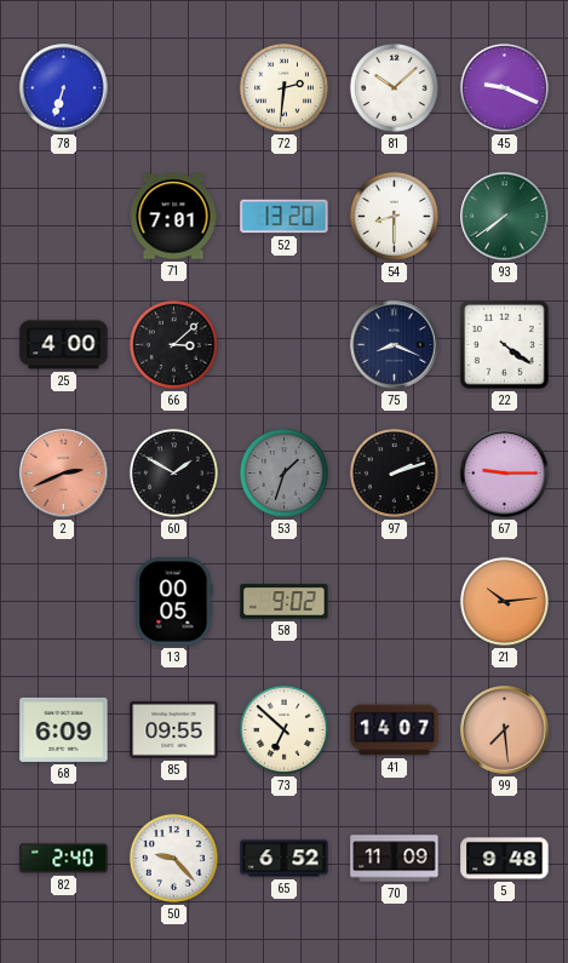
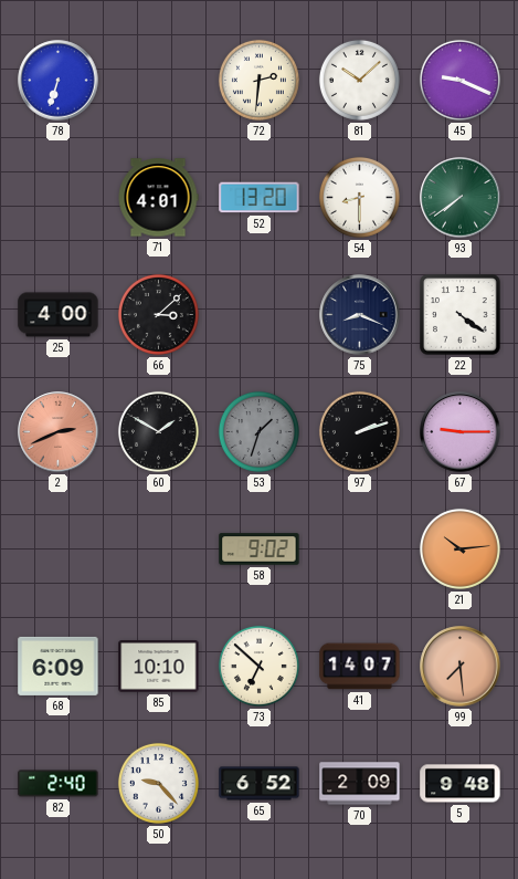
71: 7:01 -> 4:01
13: 00:05 -> none
85: 09:55 -> 10:10
70: 11:09 -> 2:09
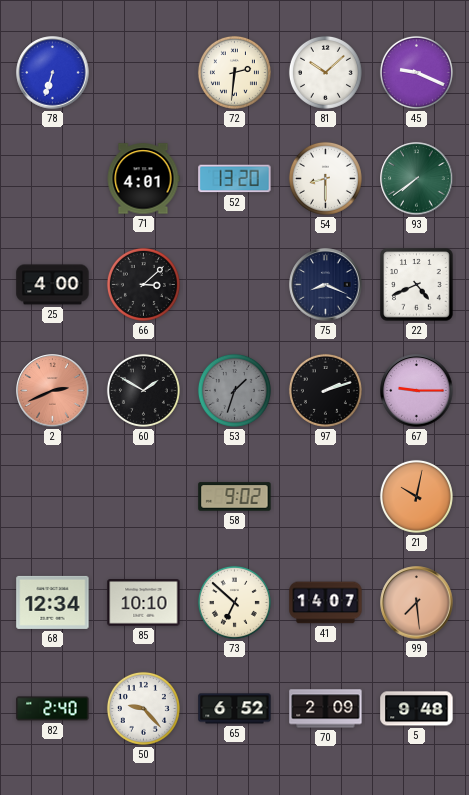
22: 4:21 -> 4:41
21: 10:14 -> 10:02
68: 6:09 -> 12:34
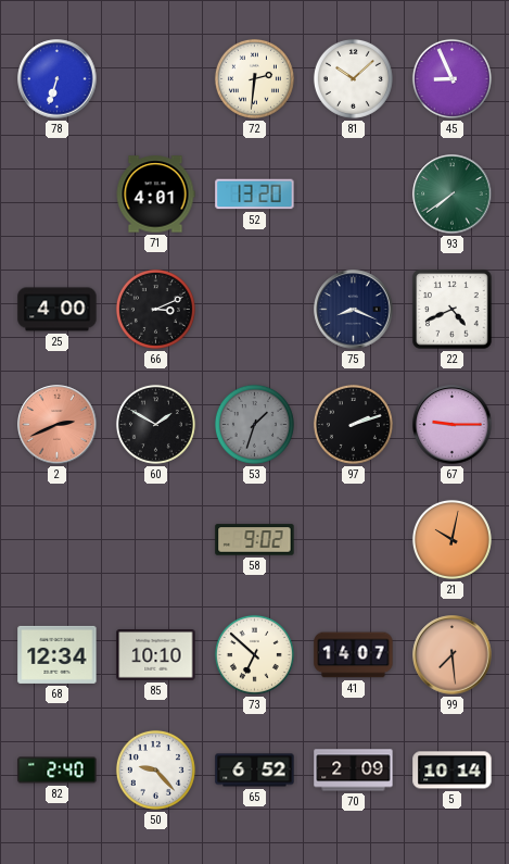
45: 9:19 -> 8:56
54: 8:30 -> none
66: 3:08 -> 3:11
5: 9:48 -> 10:14
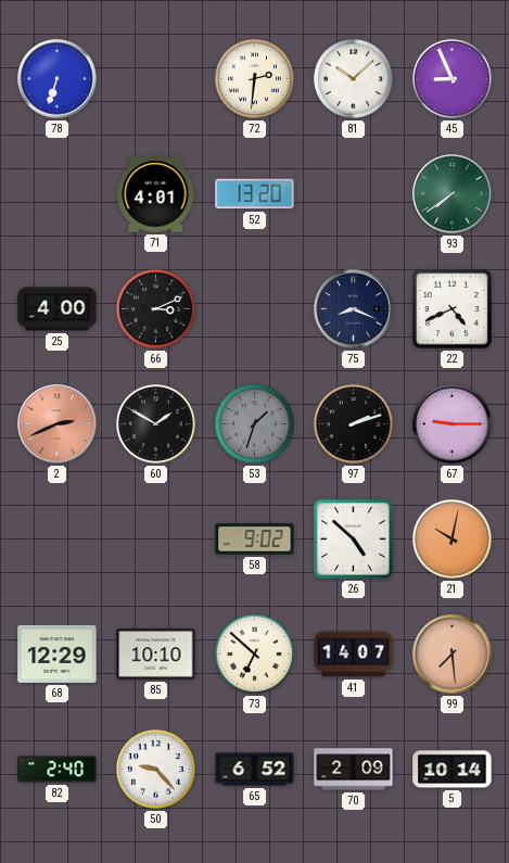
26: none -> 4:52
68: 12:34 -> 12:29
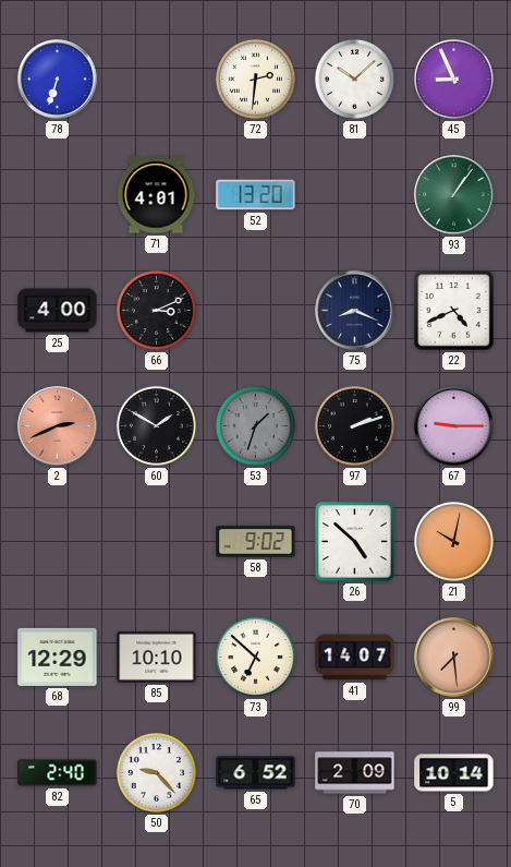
93: 7:39 -> 1:06
